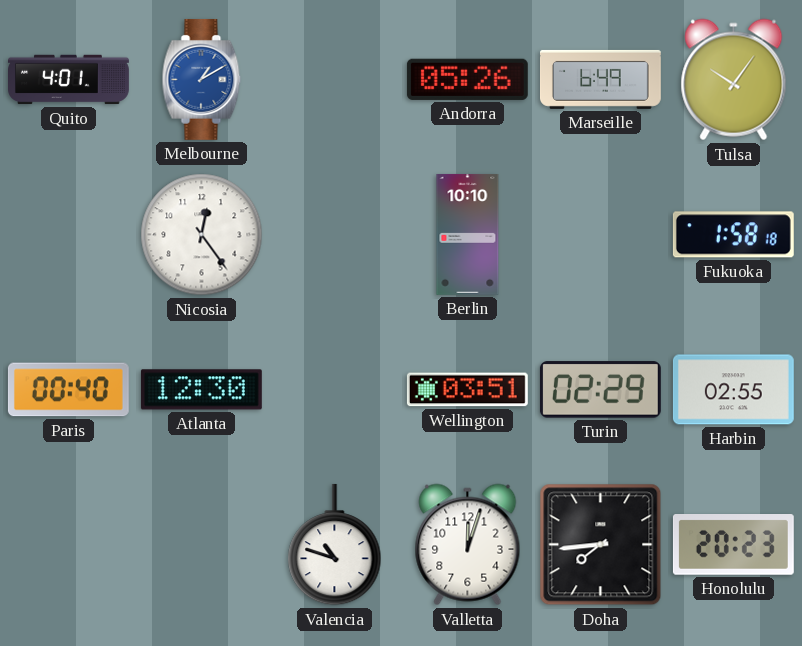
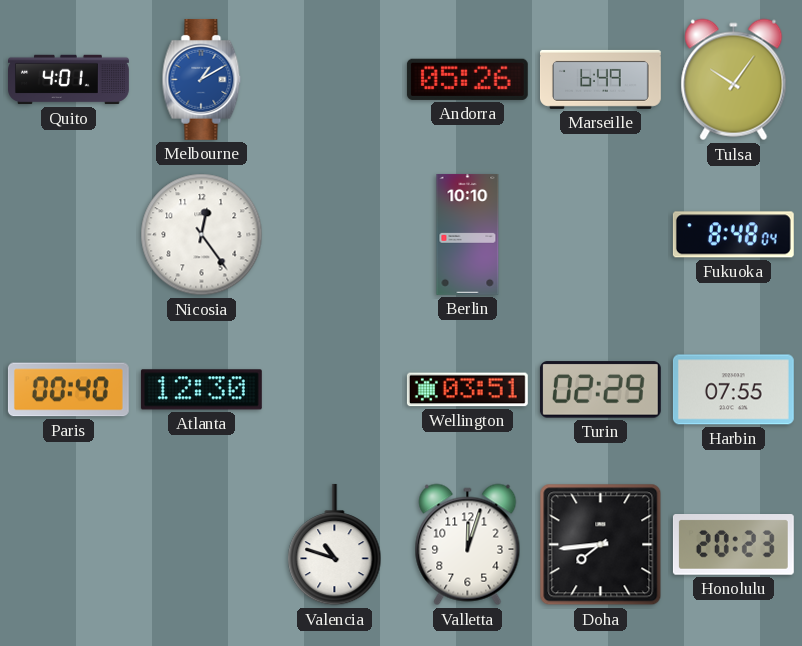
Fukuoka: 1:58 -> 8:48
Harbin: 02:55 -> 07:55
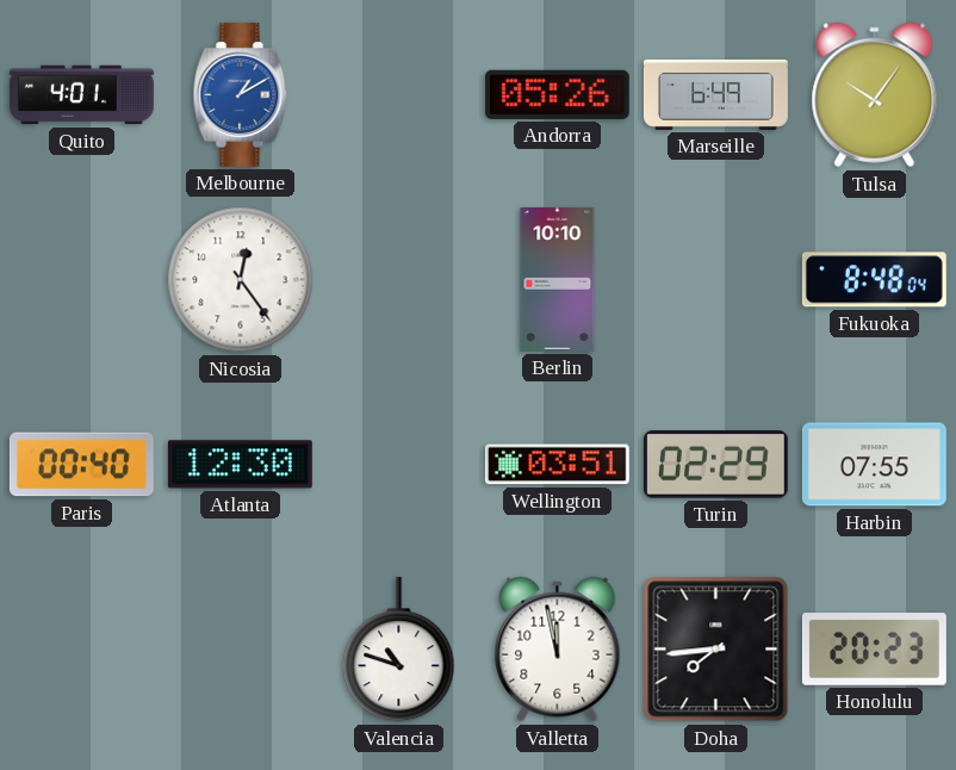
Valletta: 12:03 -> 11:58
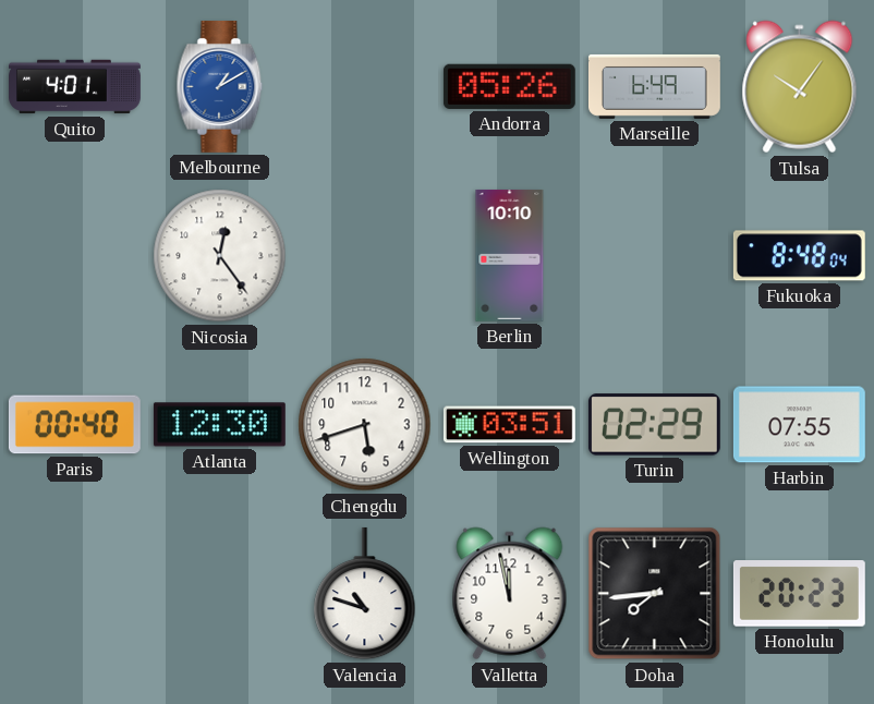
Chengdu: none -> 5:42
